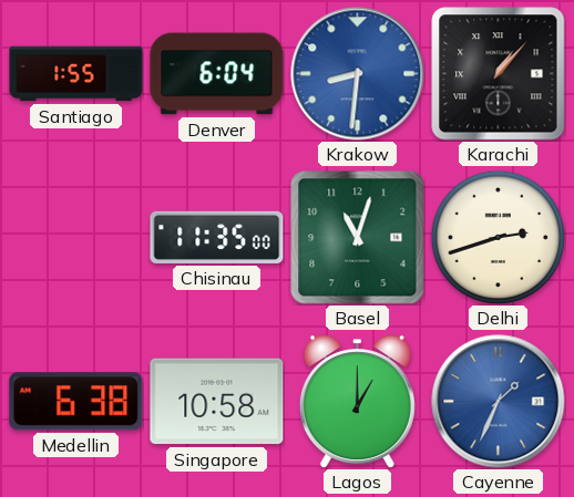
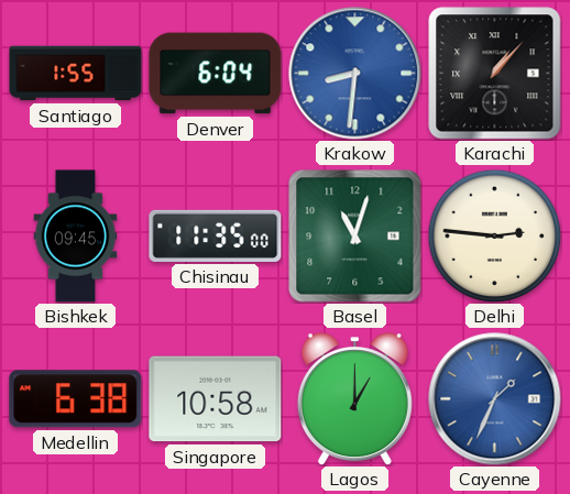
Bishkek: none -> 09:45
Delhi: 2:42 -> 2:46
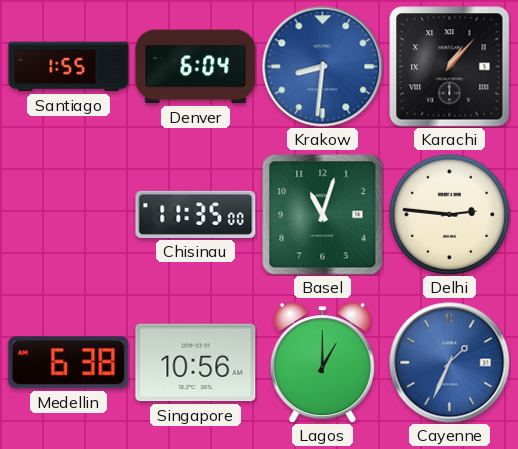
Bishkek: 09:45 -> none
Singapore: 10:58 -> 10:56
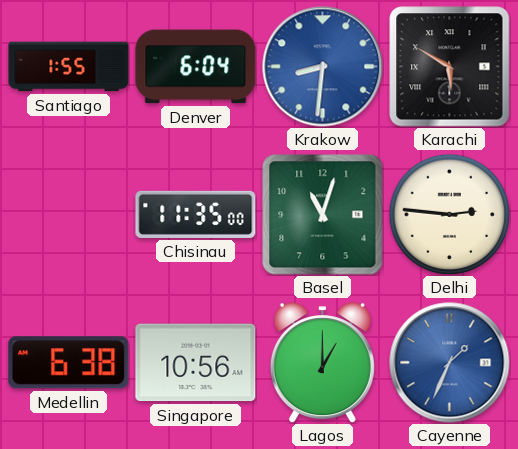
Karachi: 1:07 -> 5:50
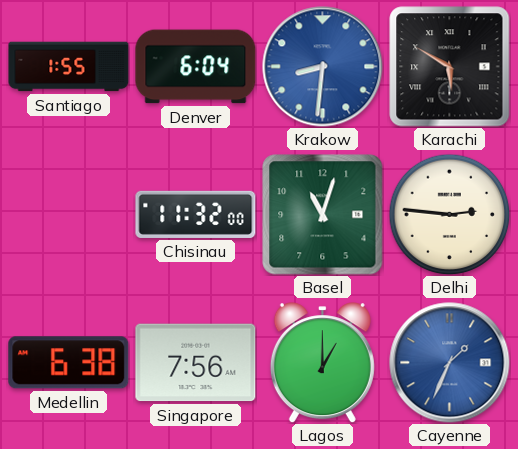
Chisinau: 11:35 -> 11:32
Singapore: 10:56 -> 7:56
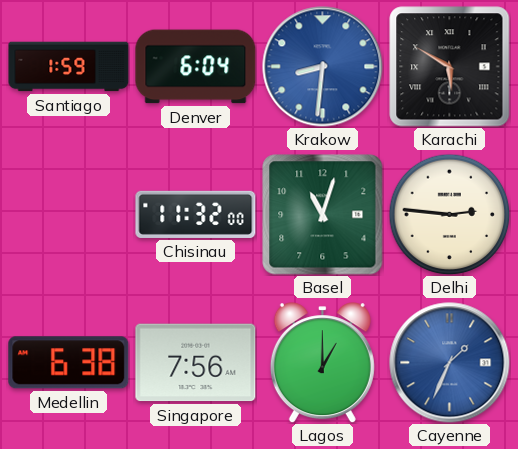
Santiago: 1:55 -> 1:59
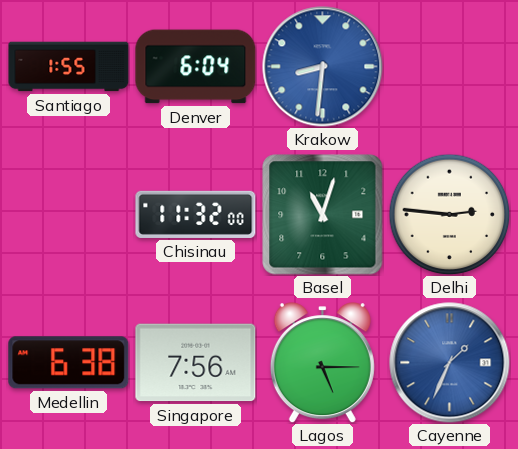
Santiago: 1:59 -> 1:55
Karachi: 5:50 -> none
Lagos: 1:00 -> 5:15
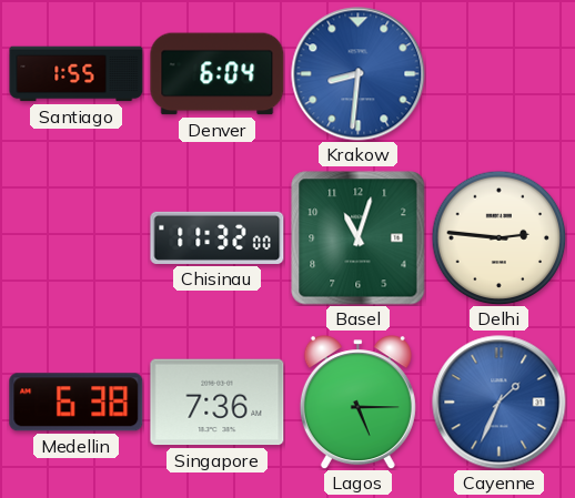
Singapore: 7:56 -> 7:36
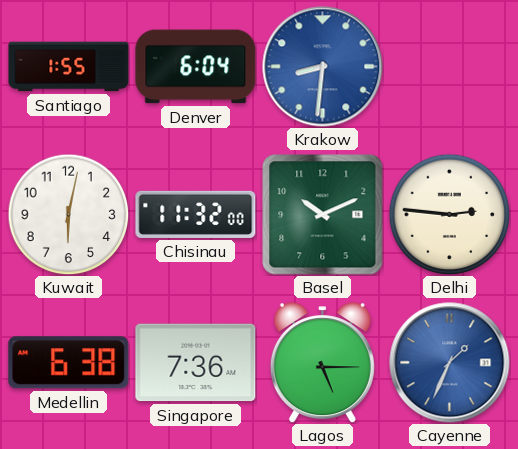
Kuwait: none -> 6:02
Basel: 11:03 -> 10:11
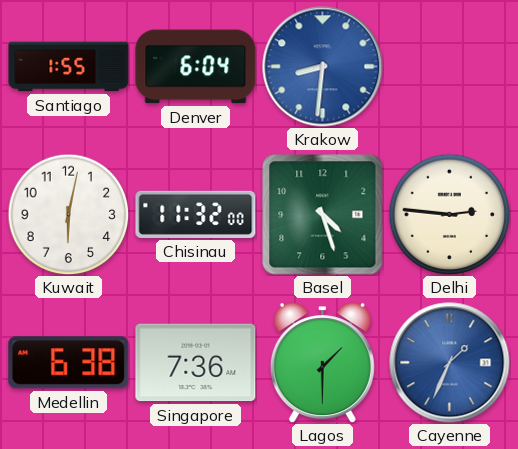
Basel: 10:11 -> 4:27
Lagos: 5:15 -> 1:30
